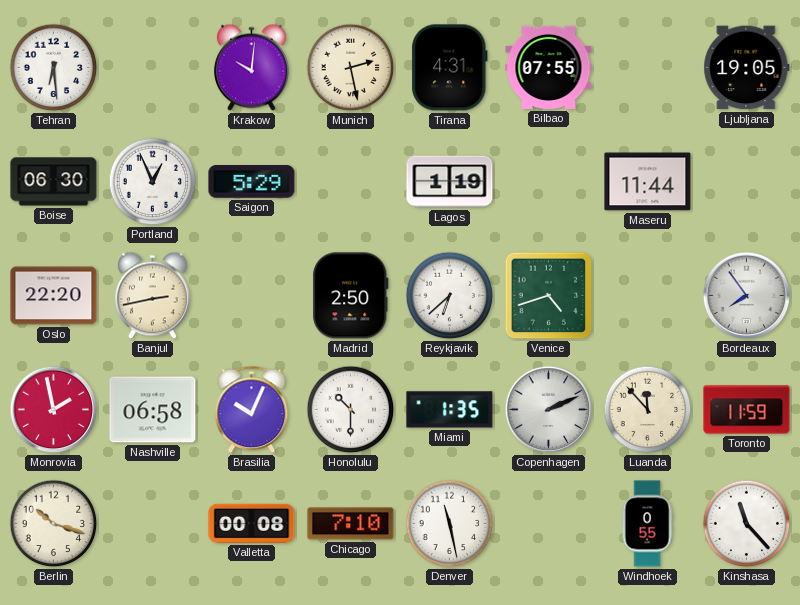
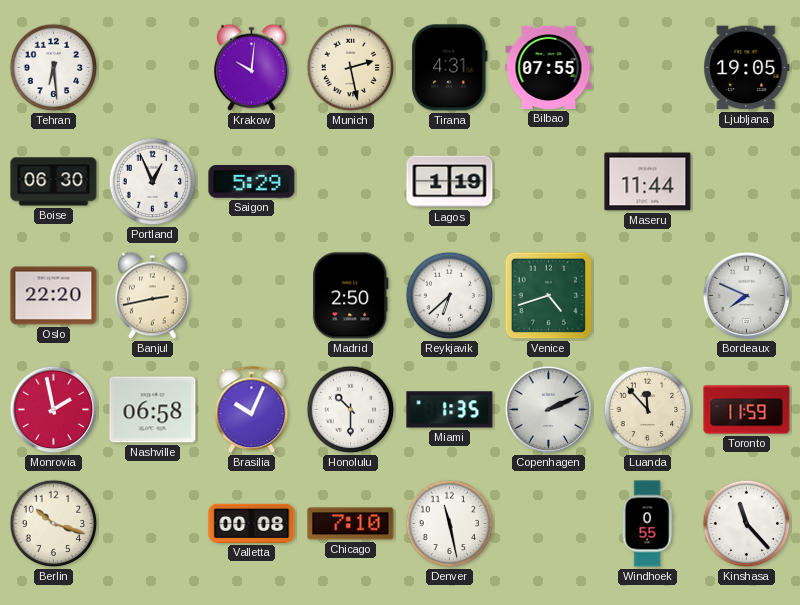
Bordeaux: 7:54 -> 7:49
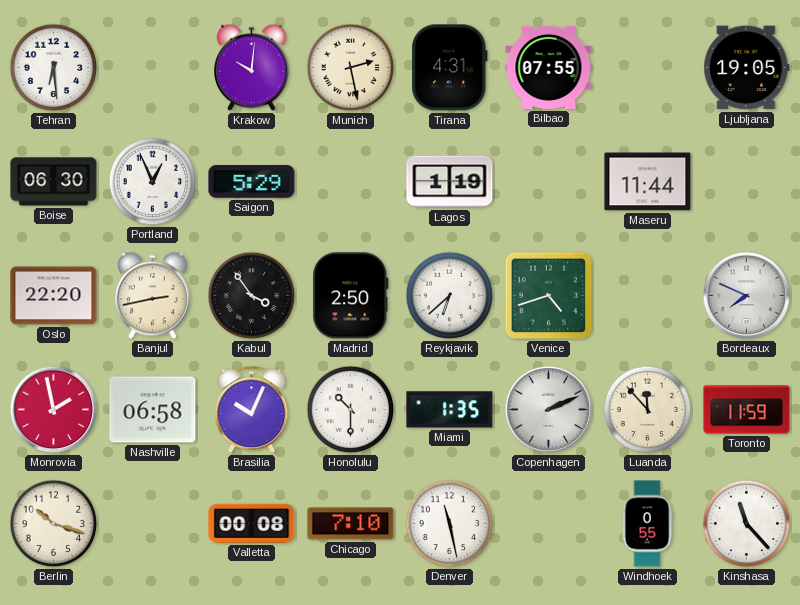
Kabul: none -> 3:54
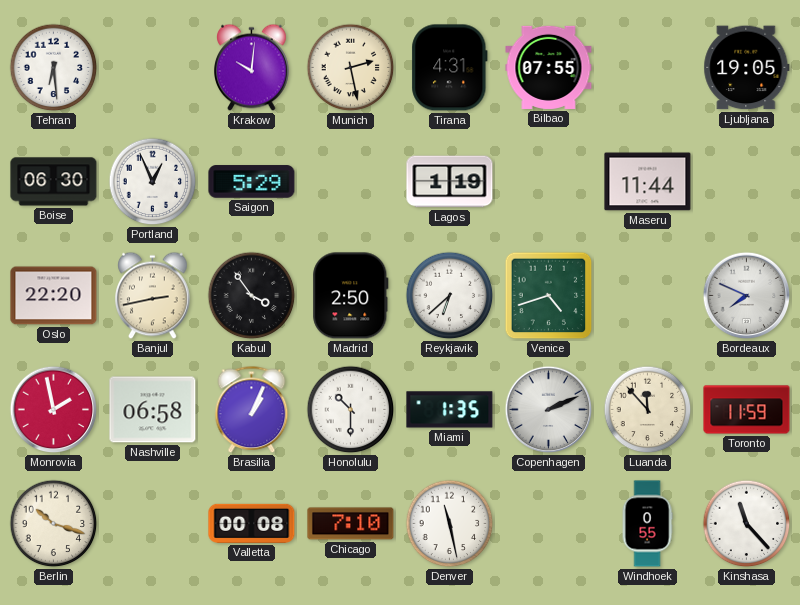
Brasilia: 10:04 -> 1:04
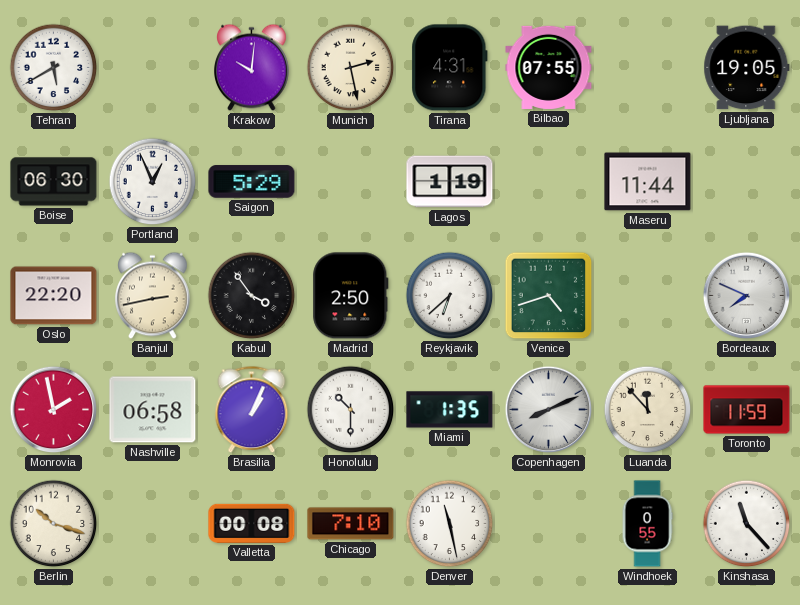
Tehran: 6:29 -> 5:40
Copenhagen: 2:11 -> 8:11
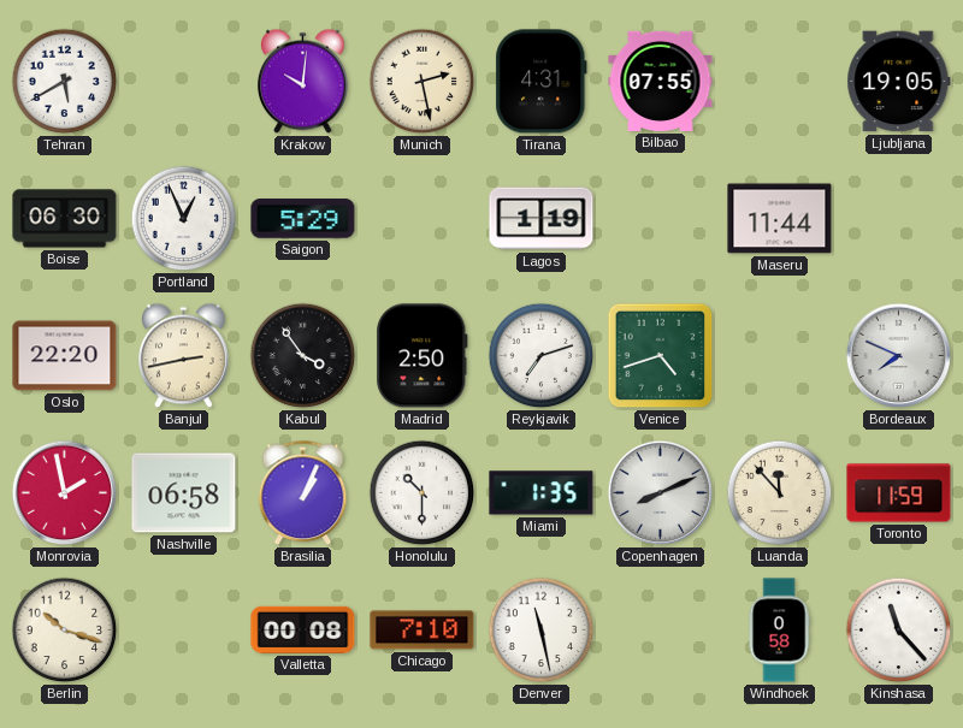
Reykjavik: 6:38 -> 7:12
Windhoek: 0:55 -> 0:58
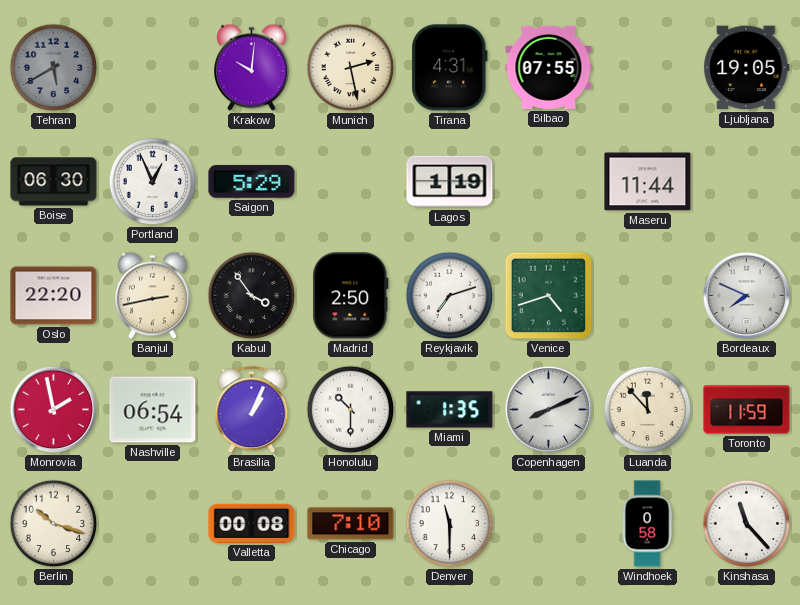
Tehran dial: white -> grey
Nashville: 06:58 -> 06:54
Denver: 11:28 -> 11:30
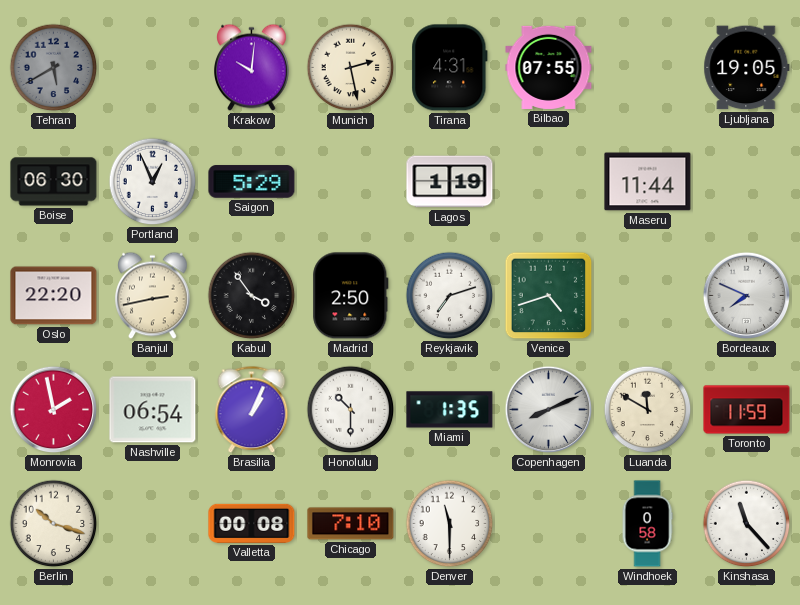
Luanda: 11:53 -> 11:50
